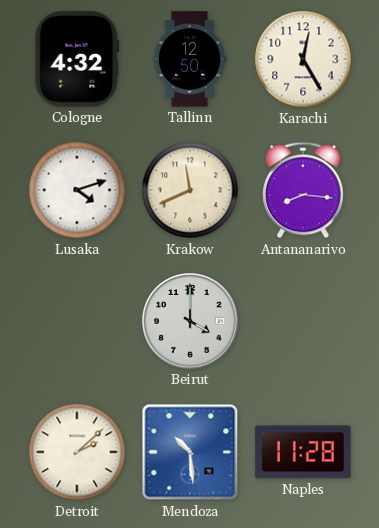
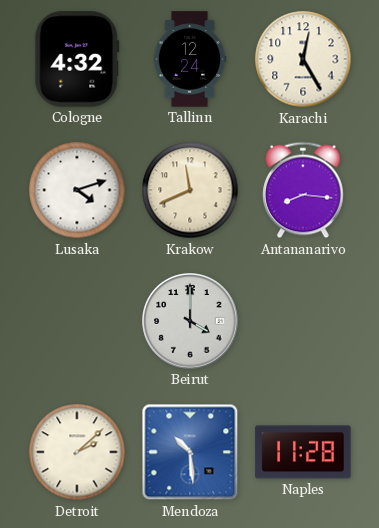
Tallinn: 12:50 -> 12:24
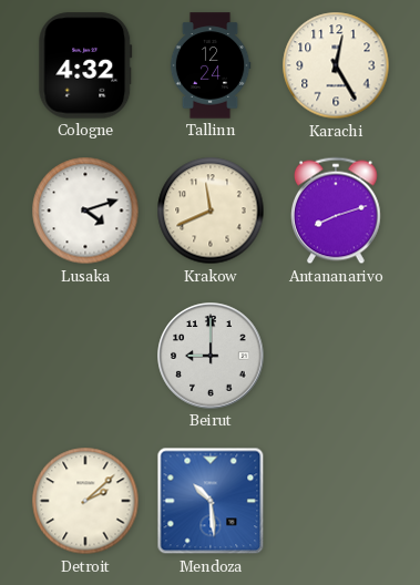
Antananarivo: 8:16 -> 8:12
Beirut: 4:00 -> 9:00
Naples: 11:28 -> none
